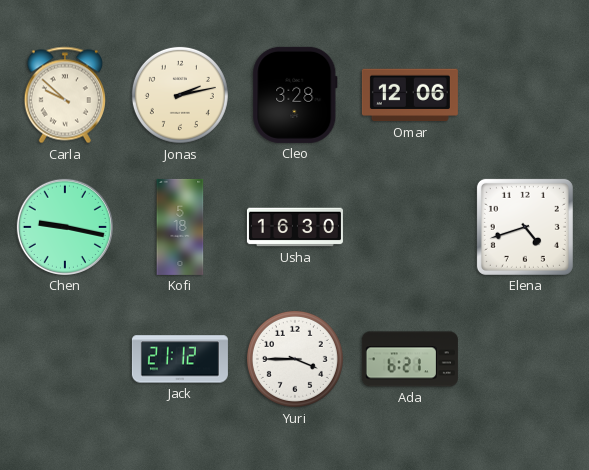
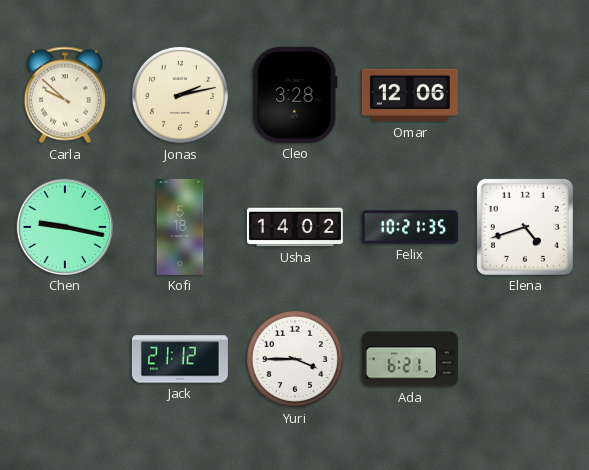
Usha: 16:30 -> 14:02
Felix: none -> 10:21
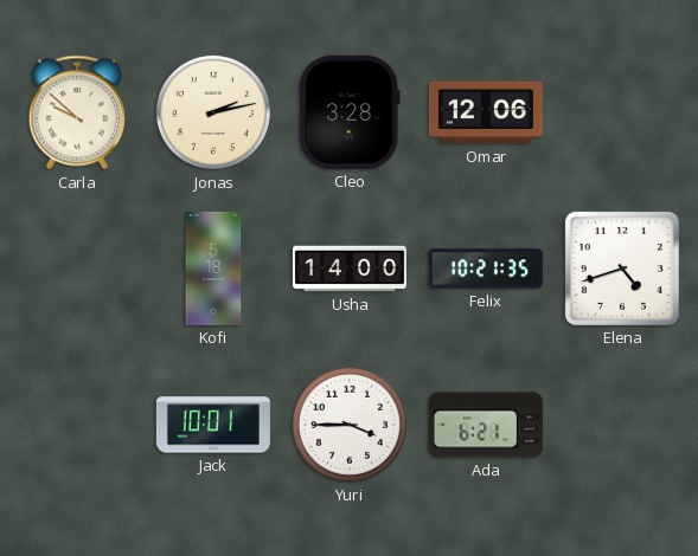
Chen: 9:17 -> none
Usha: 14:02 -> 14:00
Jack: 21:12 -> 10:01
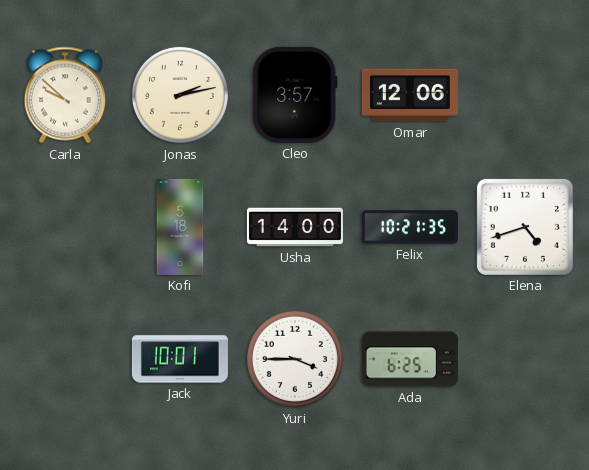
Cleo: 3:28 -> 3:57
Ada: 6:21 -> 6:25
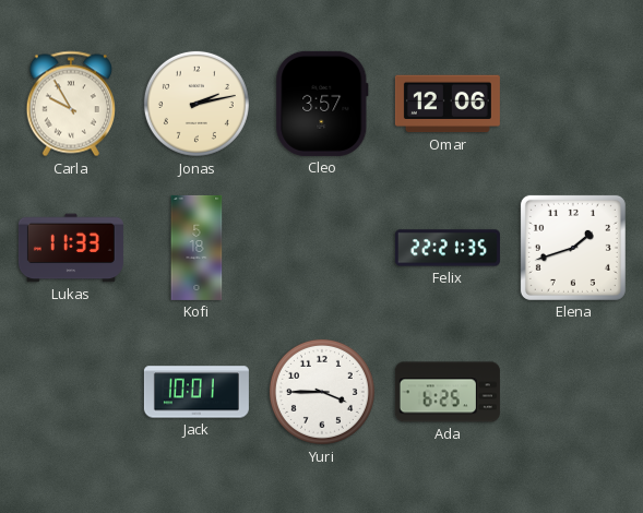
Carla: 9:52 -> 9:55
Lukas: none -> 11:33
Usha: 14:00 -> none
Felix: 10:21 -> 22:21
Elena: 4:42 -> 1:42
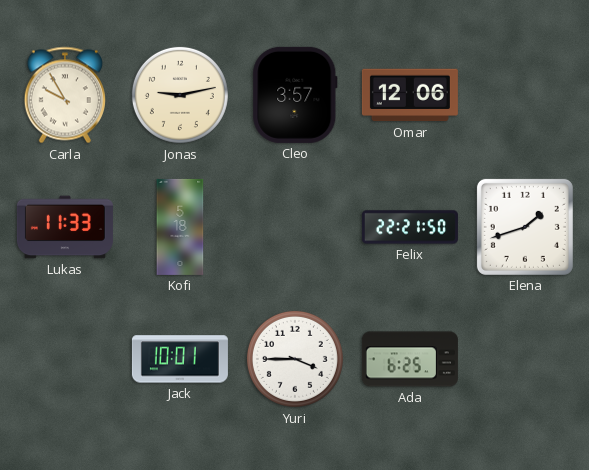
Jonas: 2:13 -> 9:13
Felix: 22:21:35 -> 22:21:50
